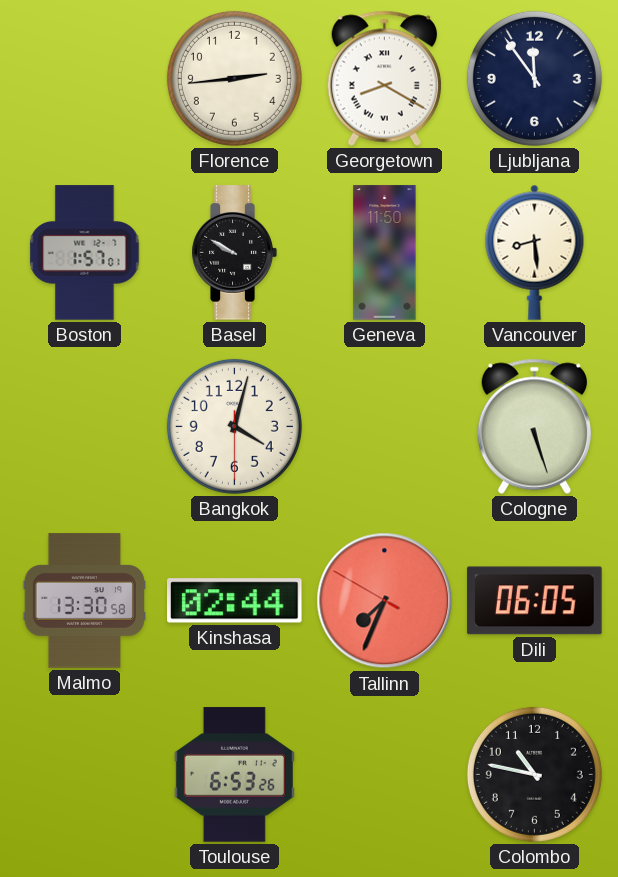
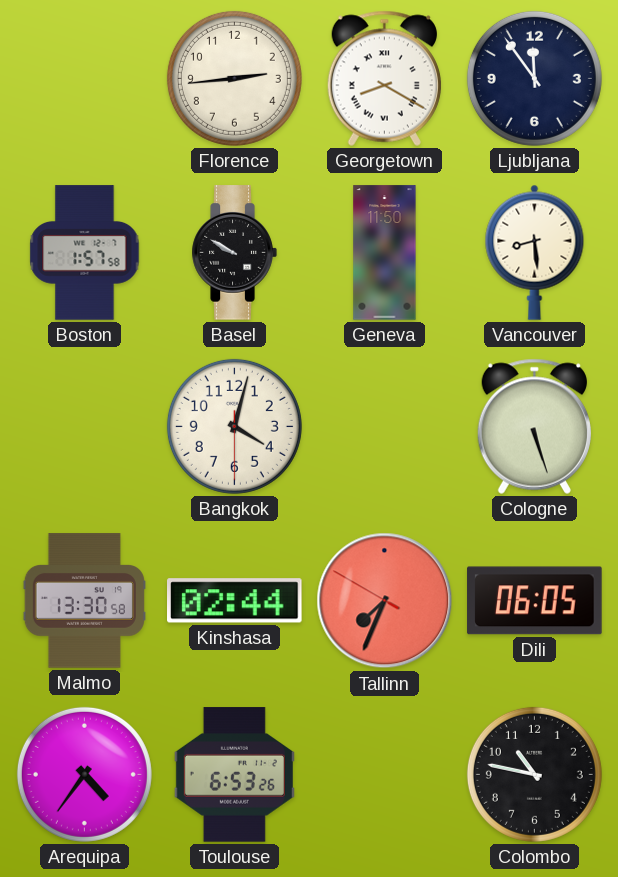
Boston: 1:57:01 -> 1:57:58
Arequipa: none -> 4:36
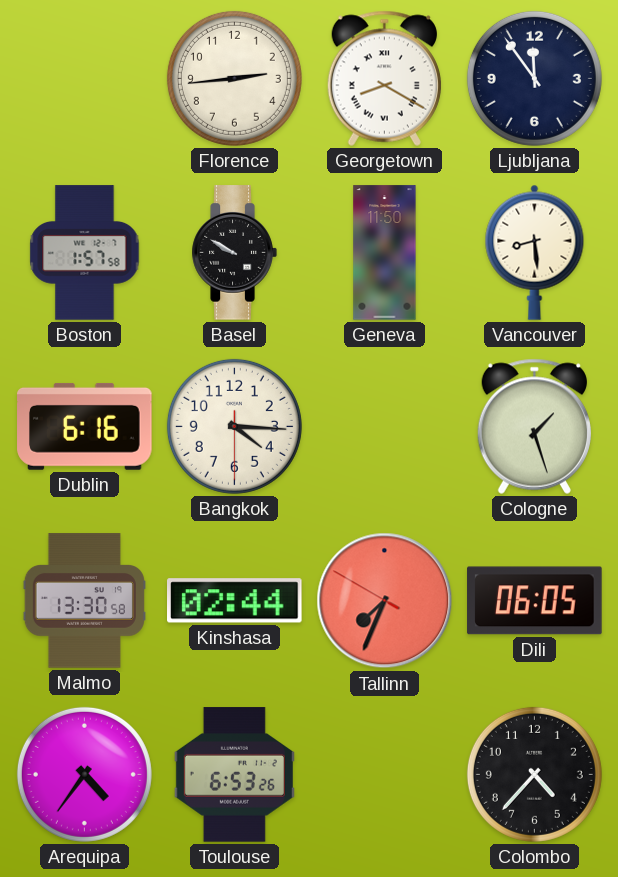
Dublin: none -> 6:16
Bangkok: 4:02 -> 4:15
Cologne: 5:27 -> 1:27
Colombo: 10:47 -> 4:37
